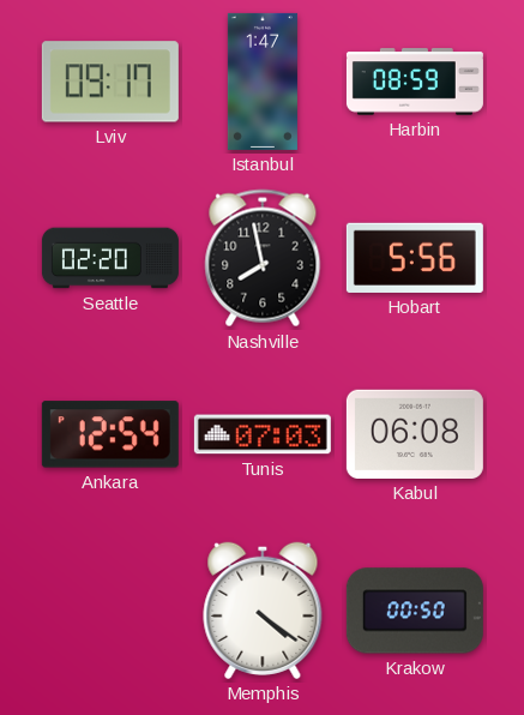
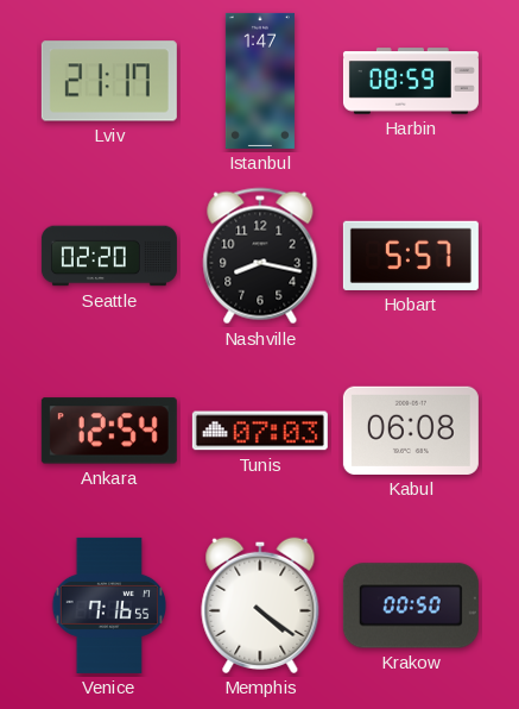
Lviv: 09:17 -> 21:17
Nashville: 7:58 -> 8:17
Hobart: 5:56 -> 5:57
Venice: none -> 7:16
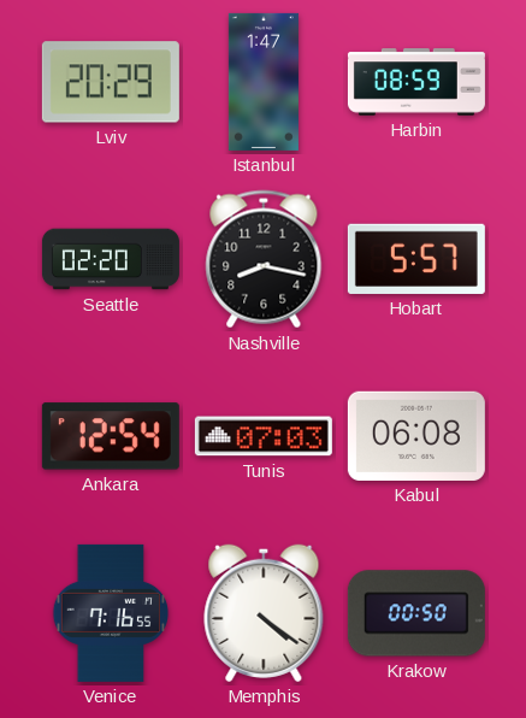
Lviv: 21:17 -> 20:29
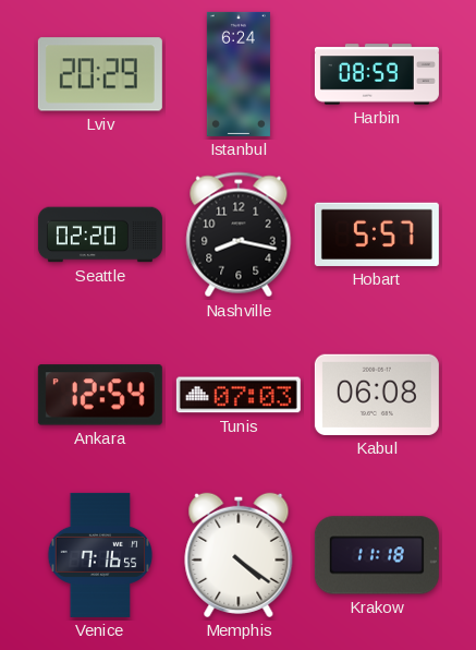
Istanbul: 1:47 -> 6:24
Krakow: 00:50 -> 11:18
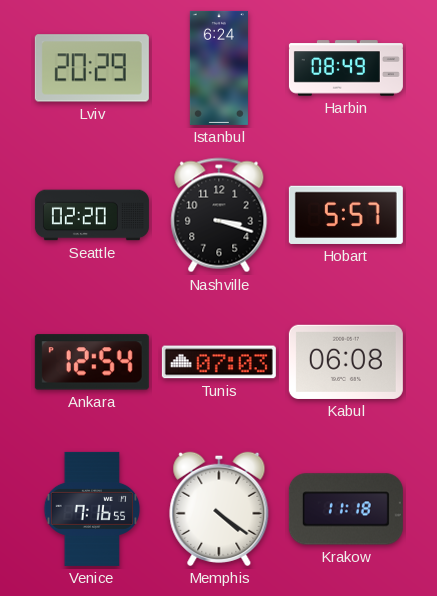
Harbin: 08:59 -> 08:49
Nashville: 8:17 -> 3:18
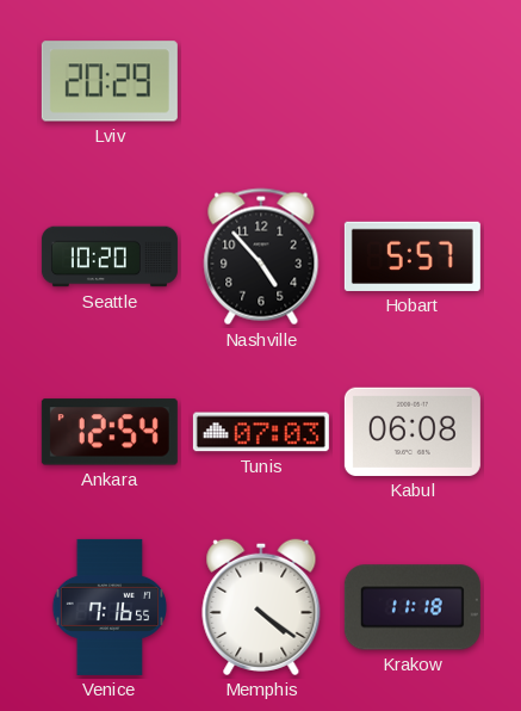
Istanbul: 6:24 -> none
Harbin: 08:49 -> none
Seattle: 02:20 -> 10:20
Nashville: 3:18 -> 4:53
